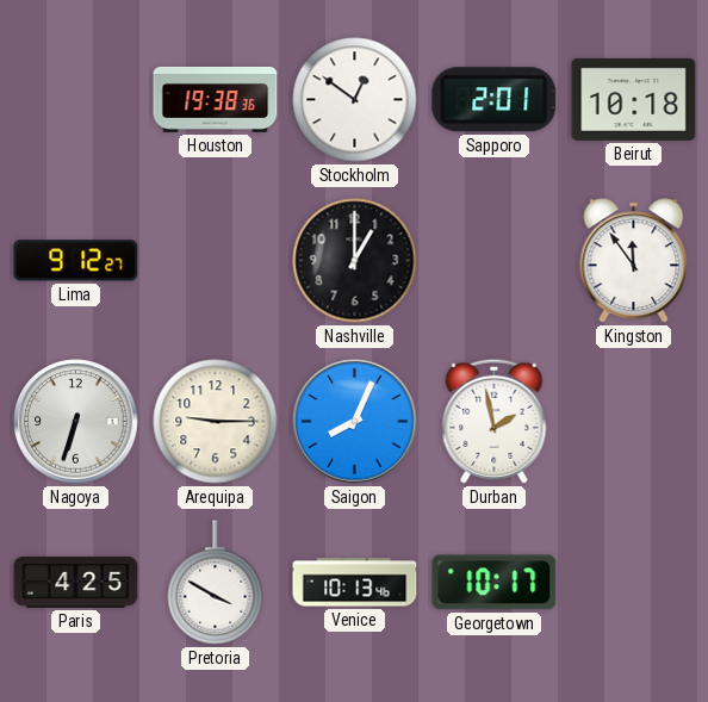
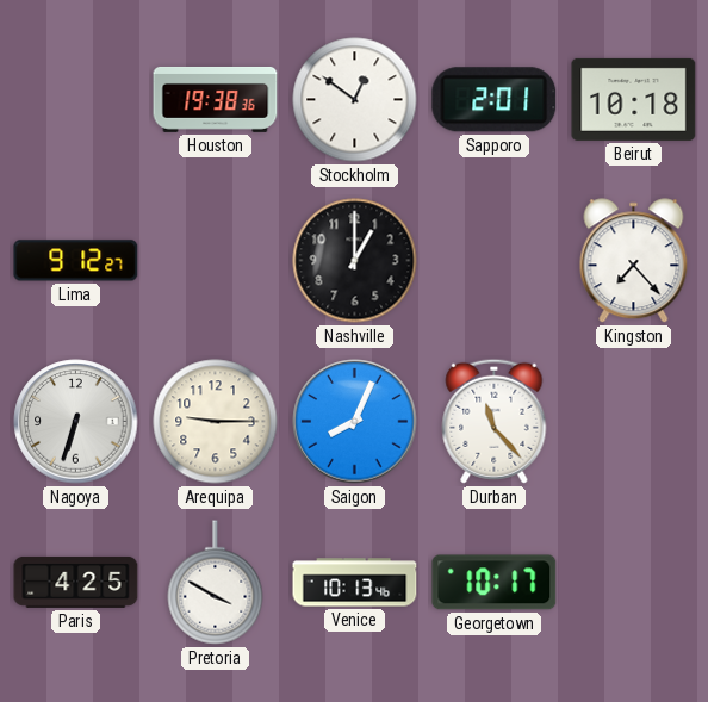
Kingston: 11:54 -> 7:23
Durban: 1:58 -> 11:23
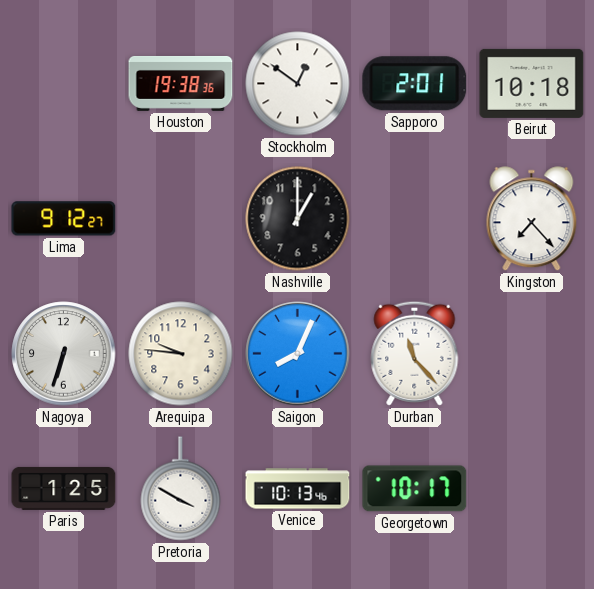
Arequipa: 9:15 -> 9:46
Paris: 4:25 -> 1:25
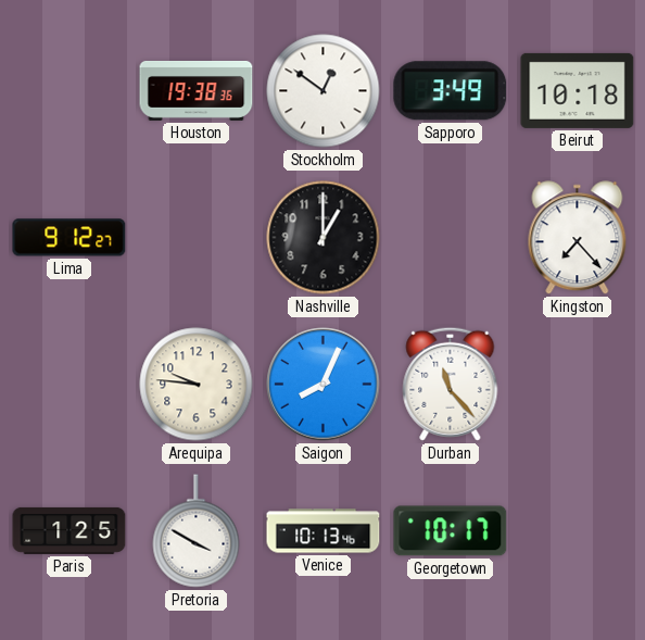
Sapporo: 2:01 -> 3:49
Nagoya: 6:33 -> none
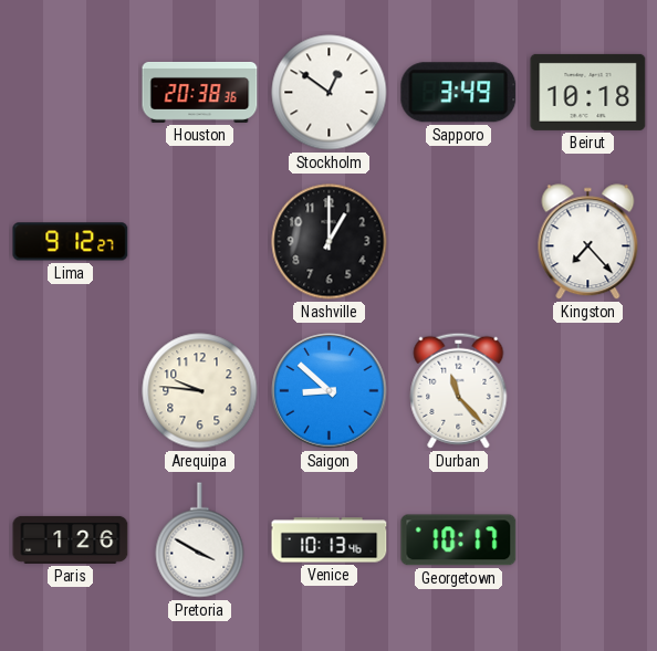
Houston: 19:38 -> 20:38
Saigon: 8:04 -> 8:52
Paris: 1:25 -> 1:26
